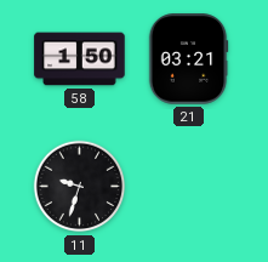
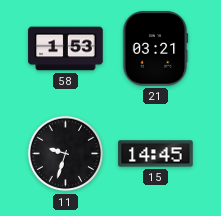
58: 1:50 -> 1:53
15: none -> 14:45
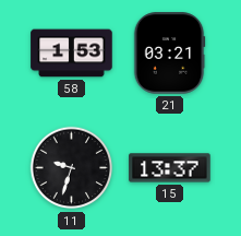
15: 14:45 -> 13:37
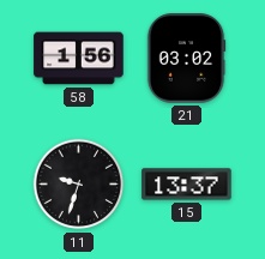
58: 1:53 -> 1:56
21: 03:21 -> 03:02
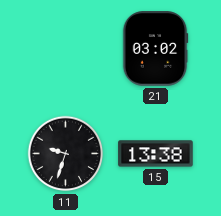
58: 1:56 -> none
15: 13:37 -> 13:38
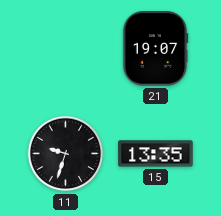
21: 03:02 -> 19:07
15: 13:38 -> 13:35
